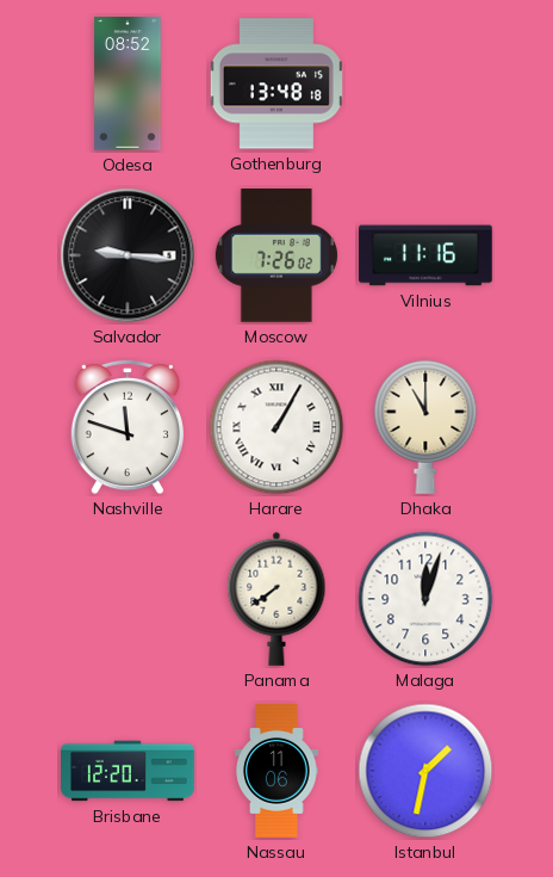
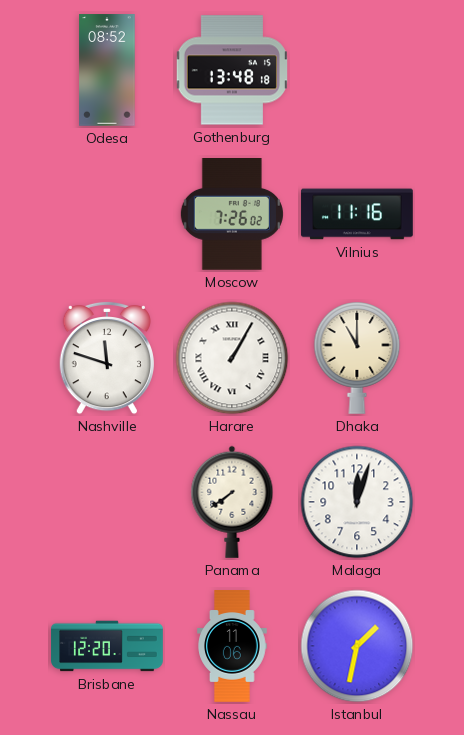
Salvador: 9:16 -> none
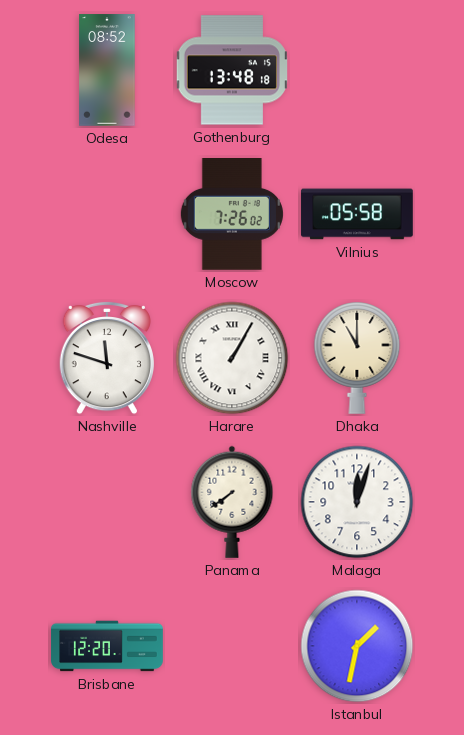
Vilnius: 11:16 -> 05:58
Nassau: 11:06 -> none
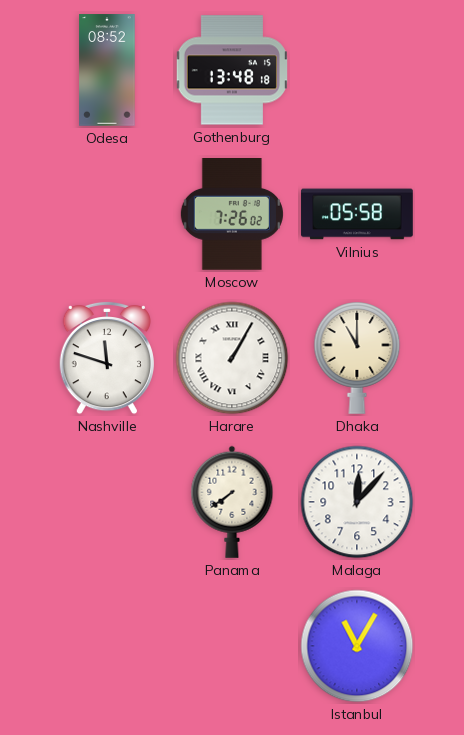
Malaga: 12:03 -> 12:07
Brisbane: 12:20 -> none
Istanbul: 1:32 -> 11:05
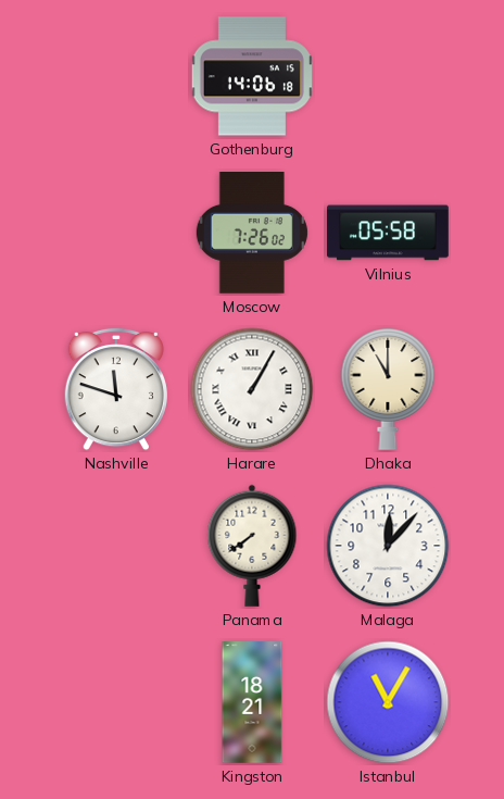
Odesa: 08:52 -> none
Gothenburg: 13:48 -> 14:06
Kingston: none -> 18:21
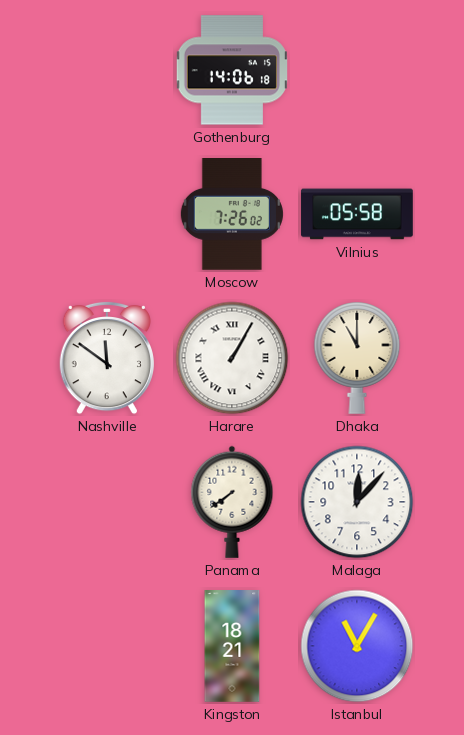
Nashville: 11:48 -> 11:51
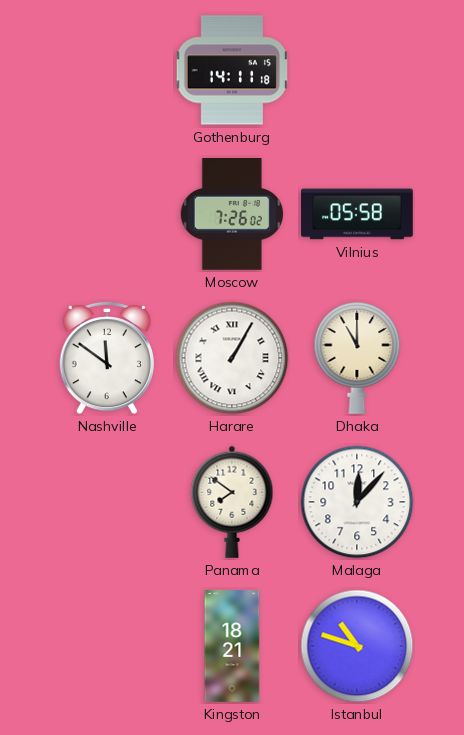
Gothenburg: 14:06 -> 14:11
Panama: 7:39 -> 7:51
Istanbul: 11:05 -> 10:48
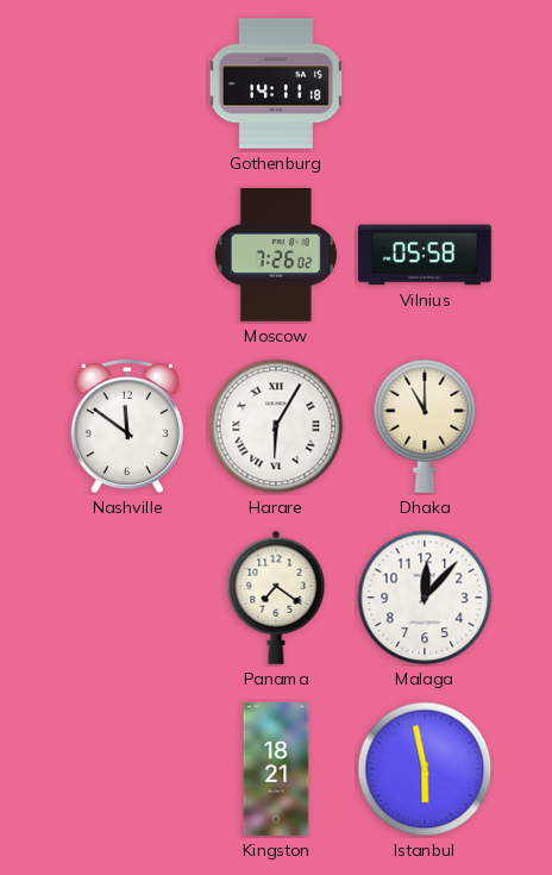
Harare: 1:05 -> 6:05
Panama: 7:51 -> 7:21
Istanbul: 10:48 -> 5:58
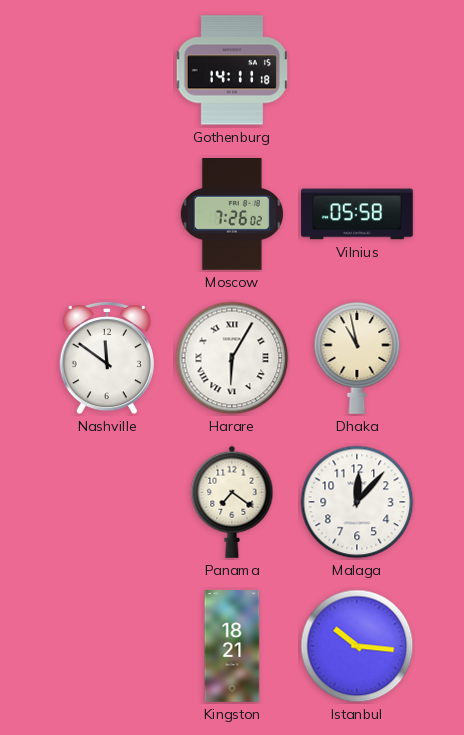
Dhaka: 11:00 -> 10:58
Istanbul: 5:58 -> 10:16
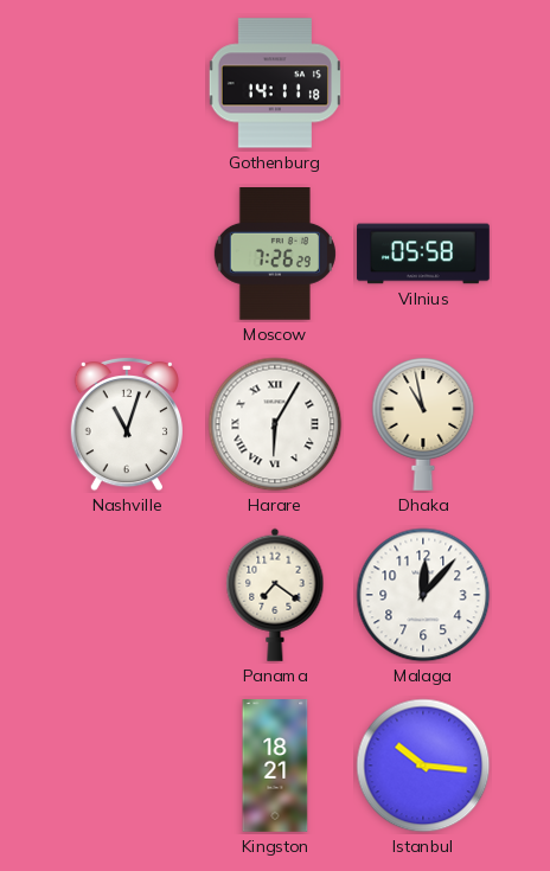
Moscow: 7:26:02 -> 7:26:29
Nashville: 11:51 -> 11:03
